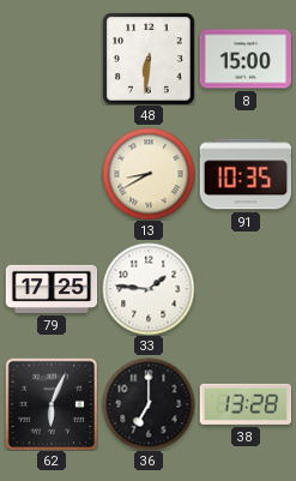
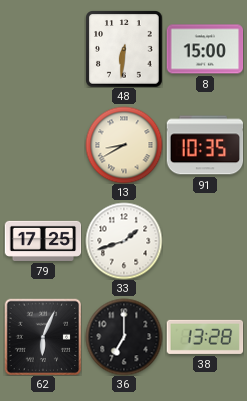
33: 1:46 -> 1:42
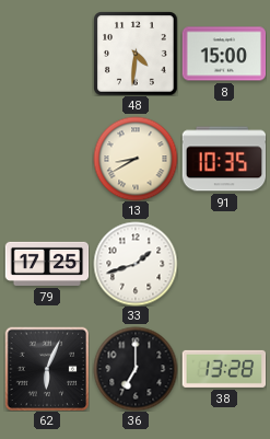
48: 6:31 -> 4:31
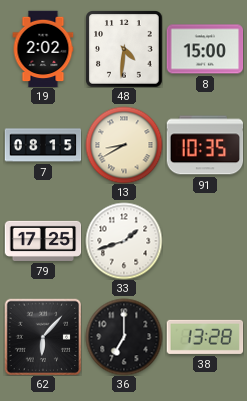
19: none -> 2:02
7: none -> 08:15
62: 6:04 -> 6:07
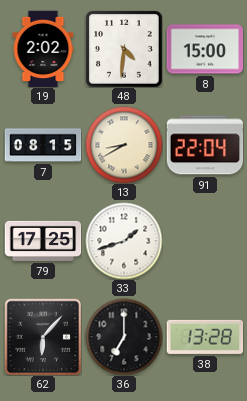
91: 10:35 -> 22:04
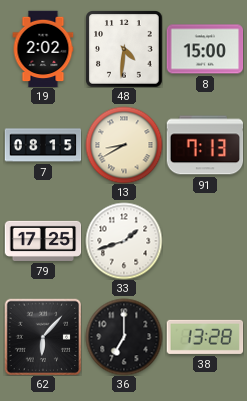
91: 22:04 -> 7:13
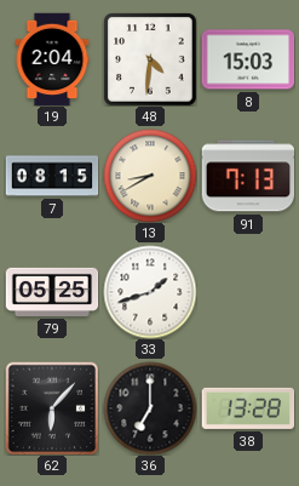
19: 2:02 -> 2:04
8: 15:00 -> 15:03
79: 17:25 -> 05:25
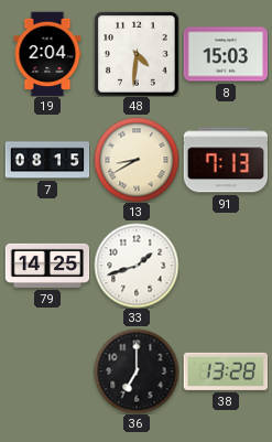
79: 05:25 -> 14:25
62: 6:07 -> none
